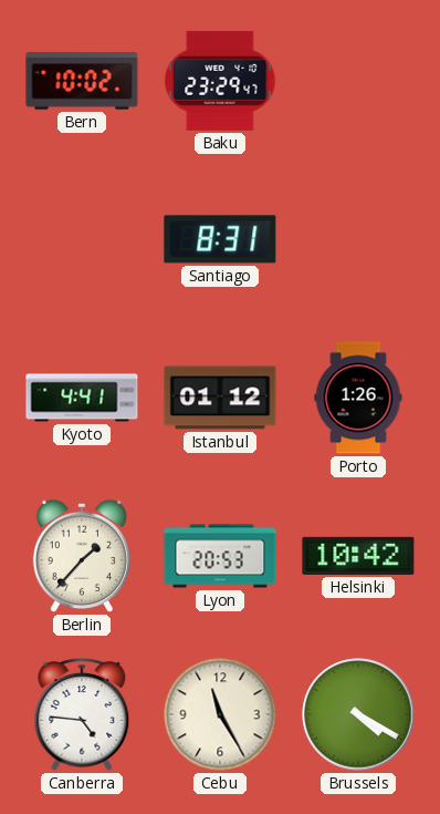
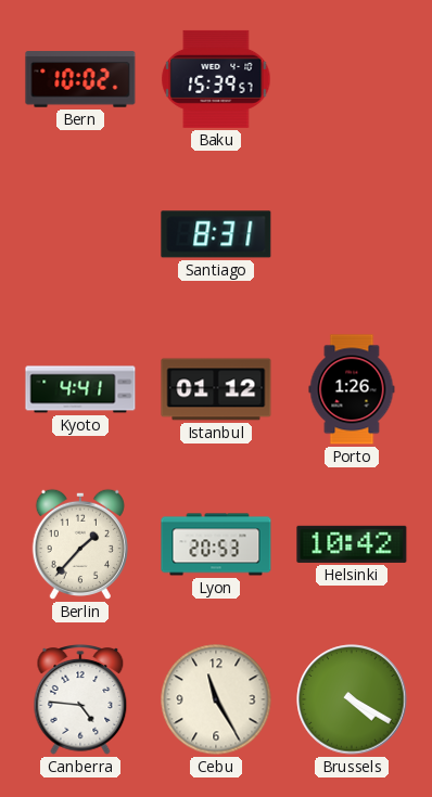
Baku: 23:29 -> 15:39
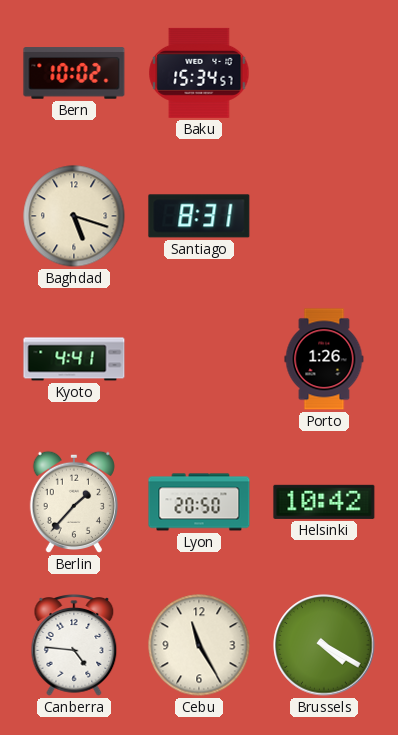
Baku: 15:39 -> 15:34
Baghdad: none -> 5:18
Istanbul: 01:12 -> none
Lyon: 20:53 -> 20:50
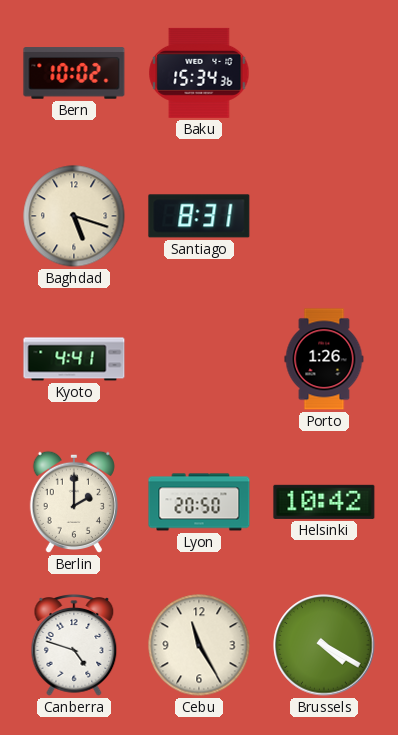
Baku: 15:34:57 -> 15:34:36
Berlin: 1:37 -> 2:00
Canberra: 4:46 -> 4:48
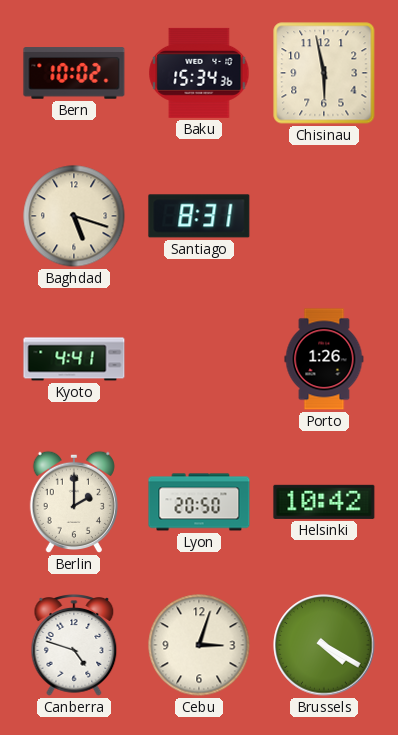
Chisinau: none -> 5:58
Cebu: 11:25 -> 3:03
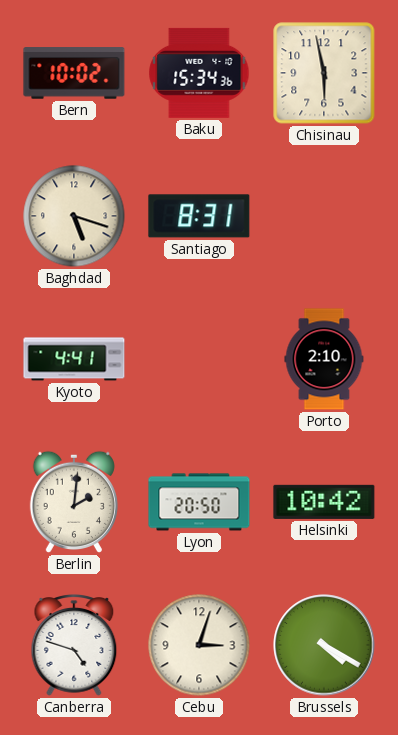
Porto: 1:26 -> 2:10
Berlin: 2:00 -> 2:01
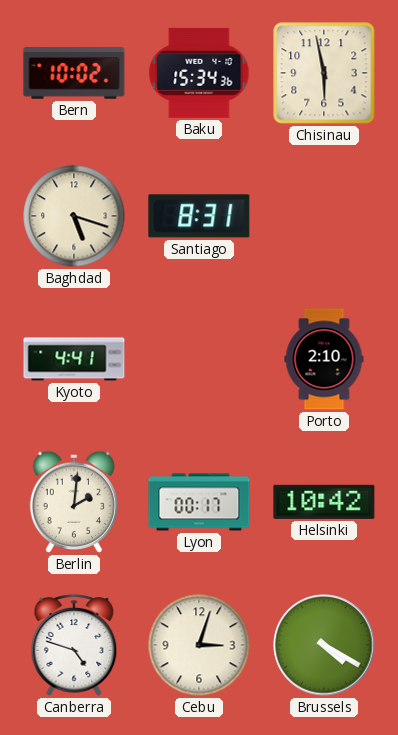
Lyon: 20:50 -> 00:17
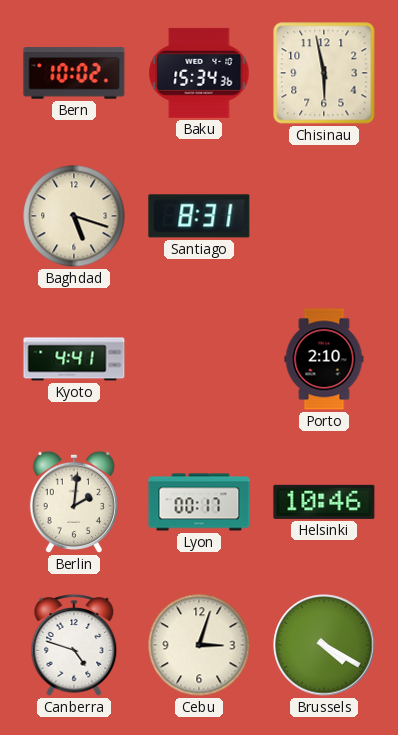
Helsinki: 10:42 -> 10:46
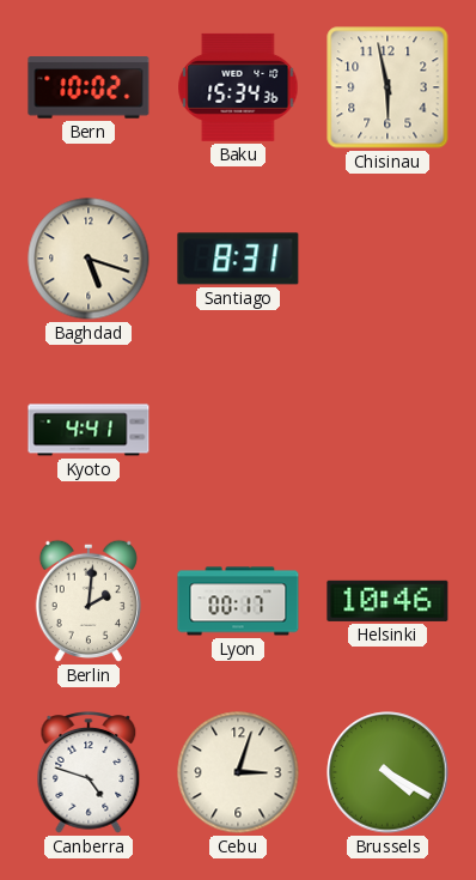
Porto: 2:10 -> none
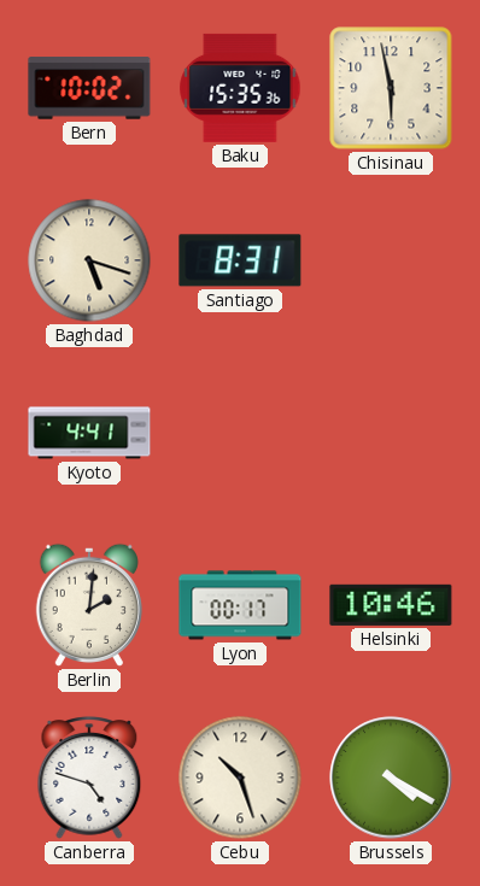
Baku: 15:34 -> 15:35
Cebu: 3:03 -> 10:27
